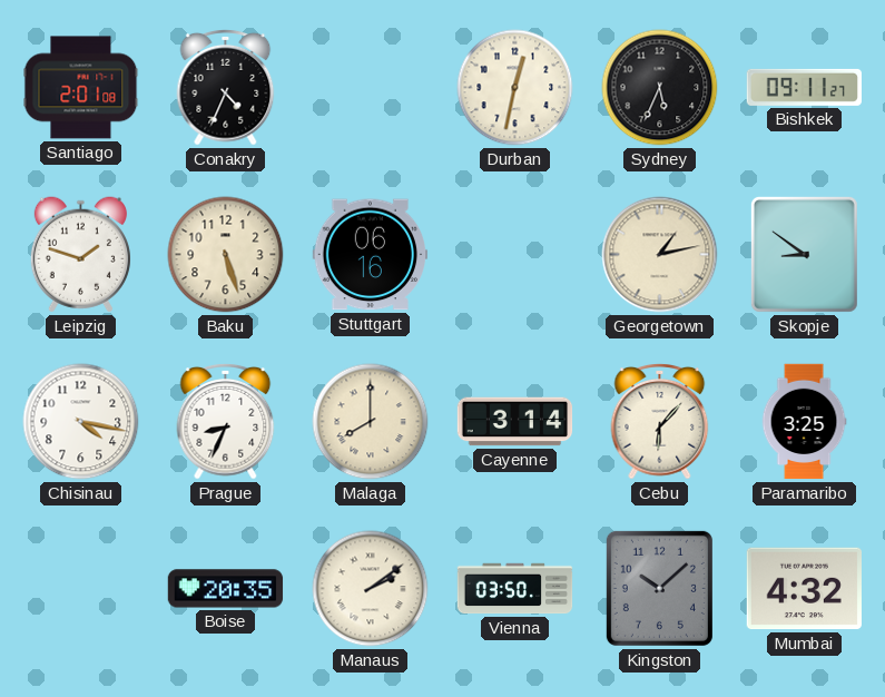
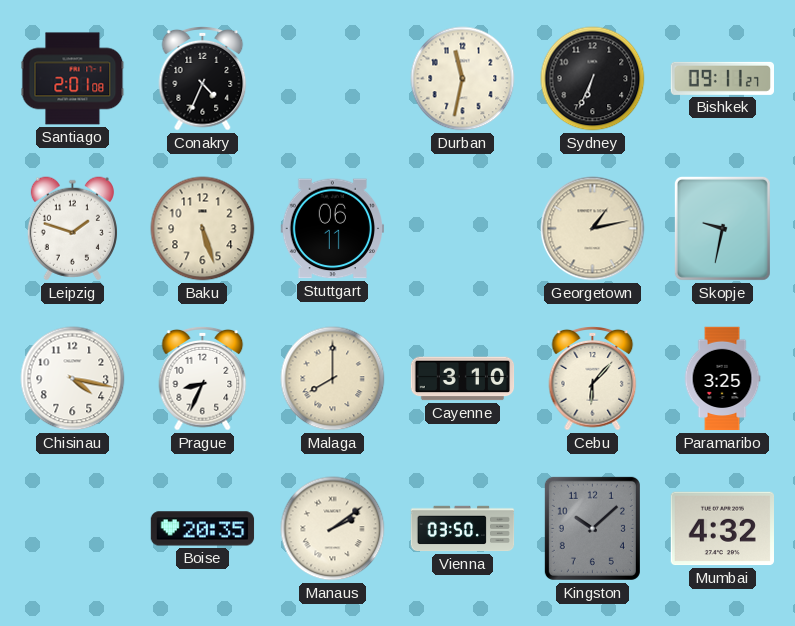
Durban: 12:32 -> 11:32
Sydney: 5:34 -> 6:34
Stuttgart: 06:16 -> 06:11
Skopje: 8:51 -> 9:32
Cayenne: 3:14 -> 3:10
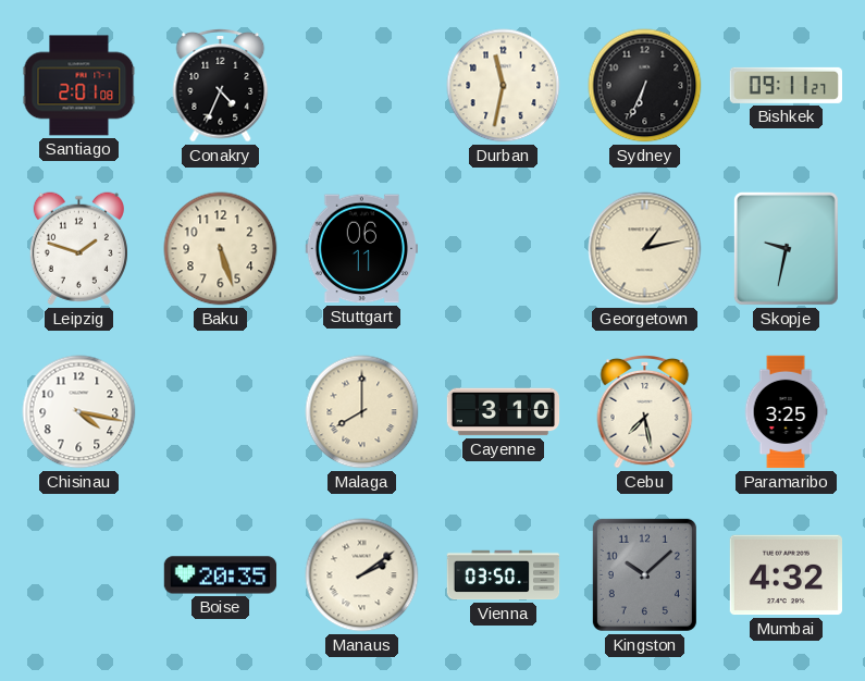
Prague: 8:34 -> none
Cebu: 6:07 -> 7:28
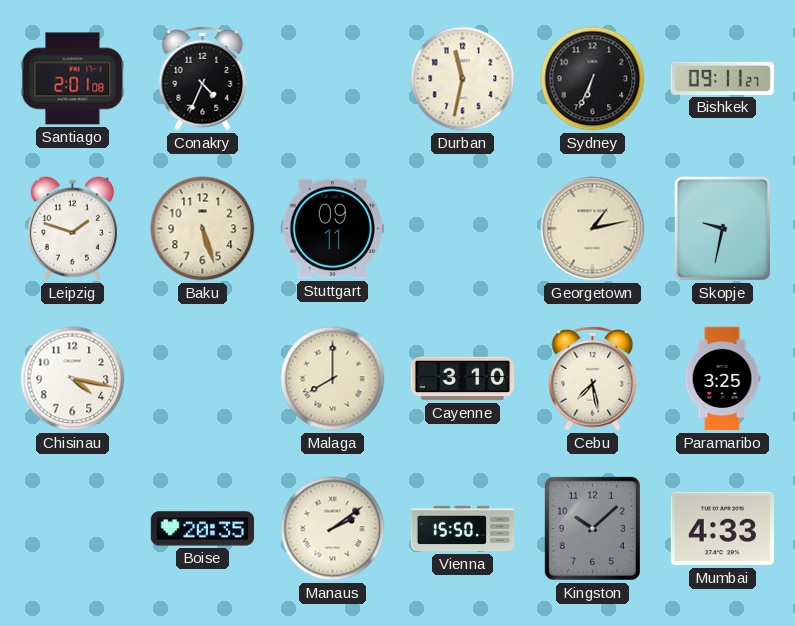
Stuttgart: 06:11 -> 09:11
Vienna: 03:50 -> 15:50
Mumbai: 4:32 -> 4:33
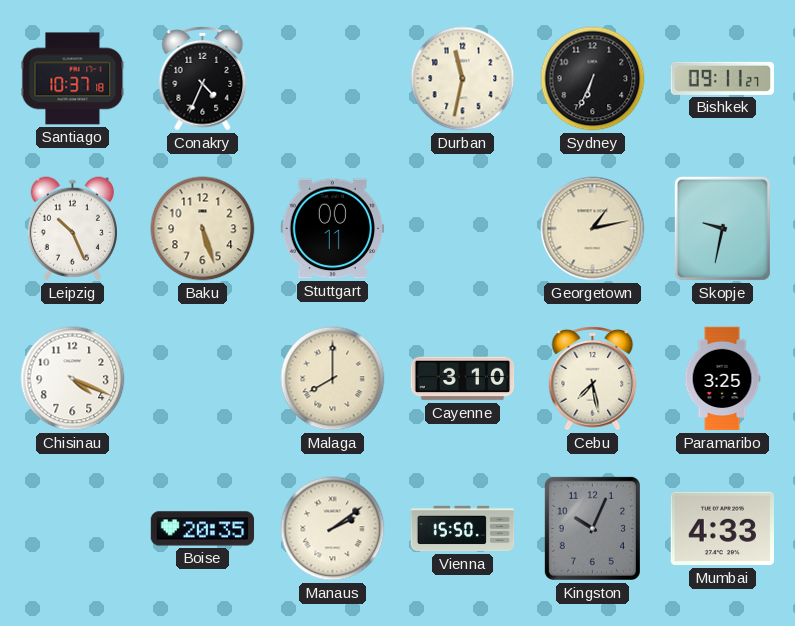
Santiago: 2:01 -> 10:37
Leipzig: 1:48 -> 10:26
Stuttgart: 09:11 -> 00:11
Chisinau: 4:17 -> 4:19
Kingston: 10:08 -> 10:04
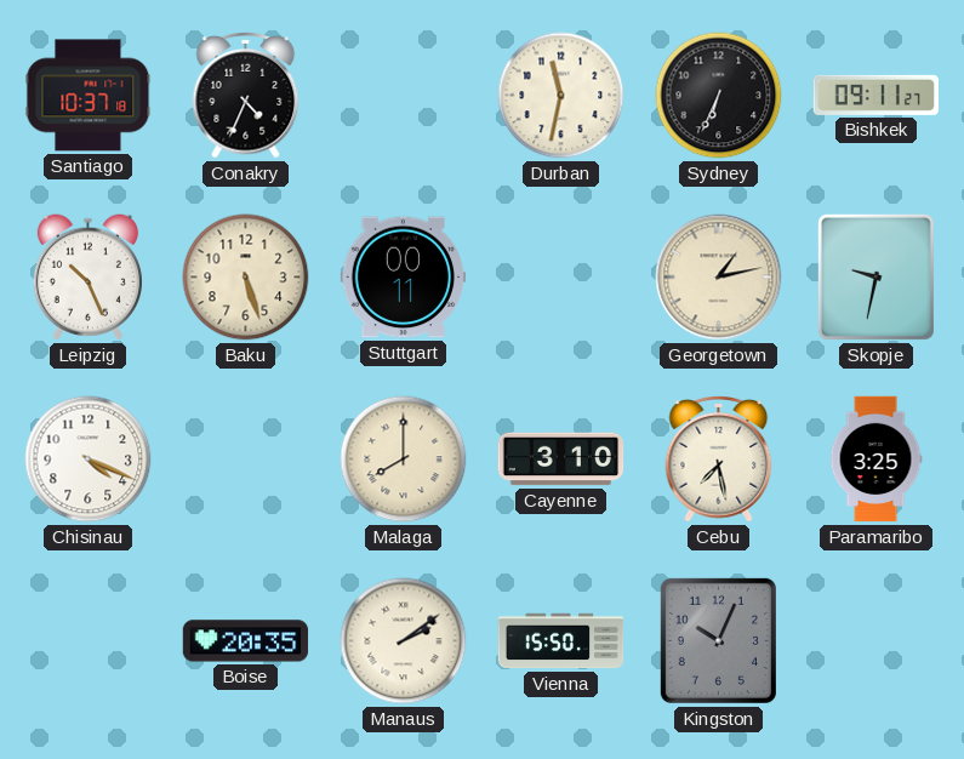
Mumbai: 4:33 -> none
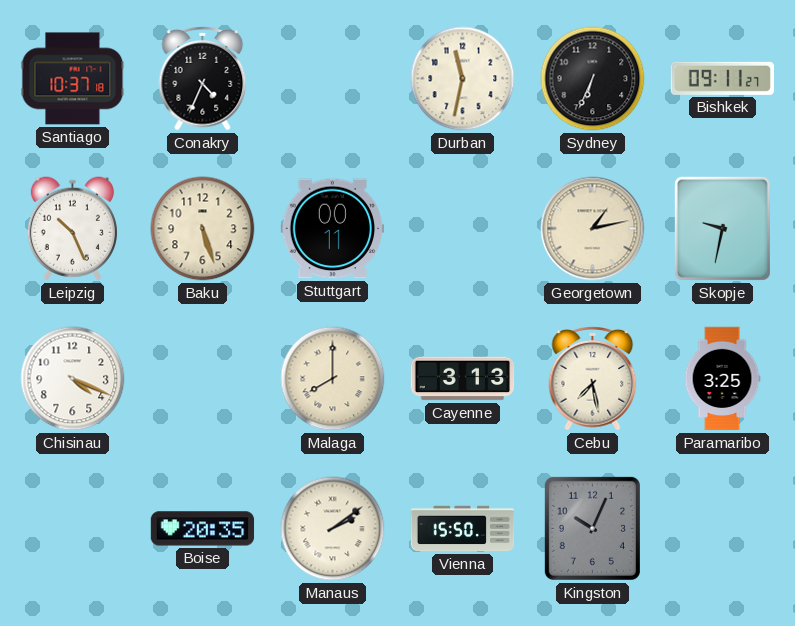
Cayenne: 3:10 -> 3:13
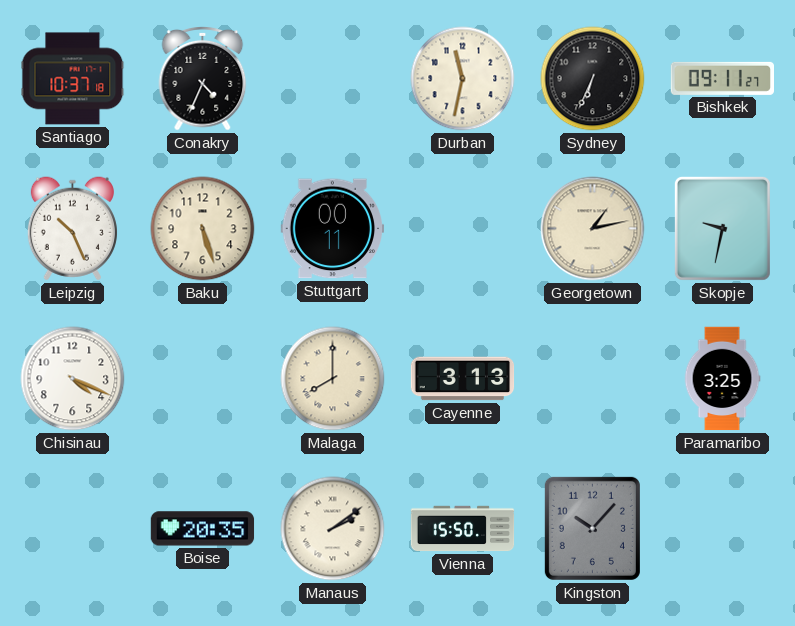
Cebu: 7:28 -> none
Kingston: 10:04 -> 10:07
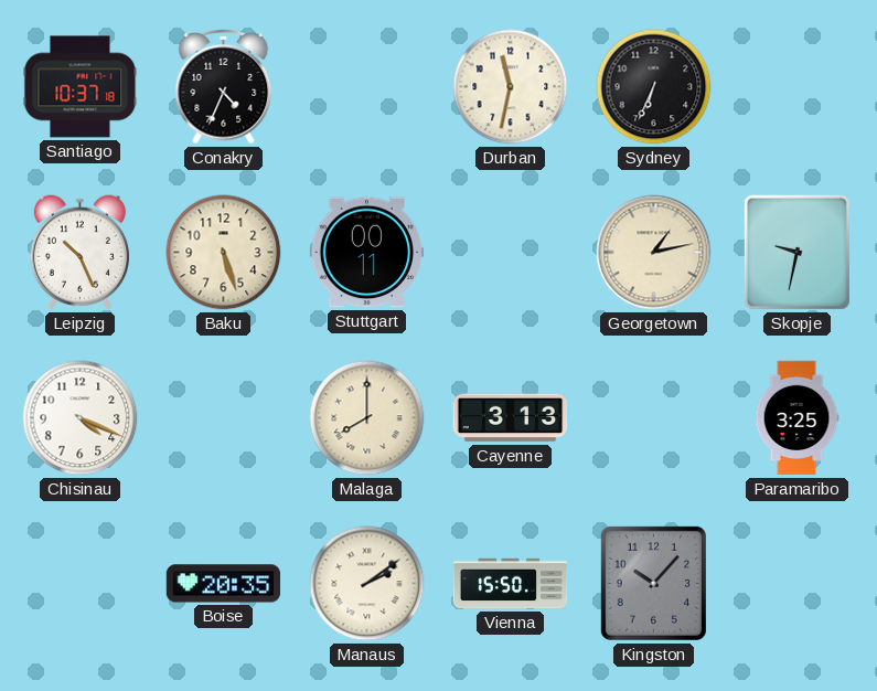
Bishkek: 09:11 -> none
